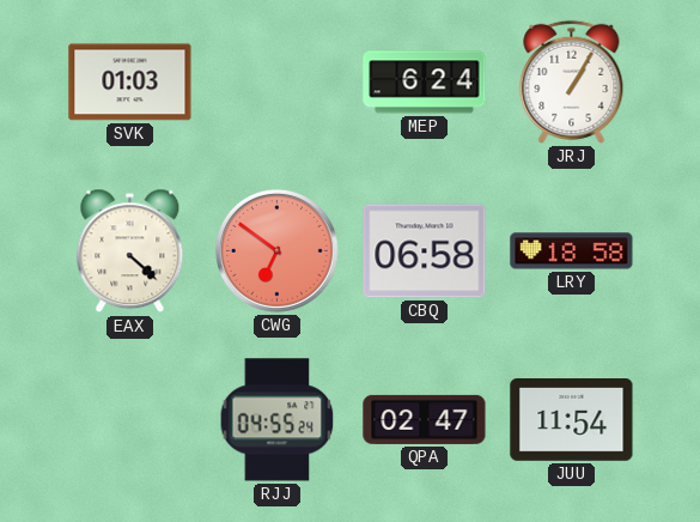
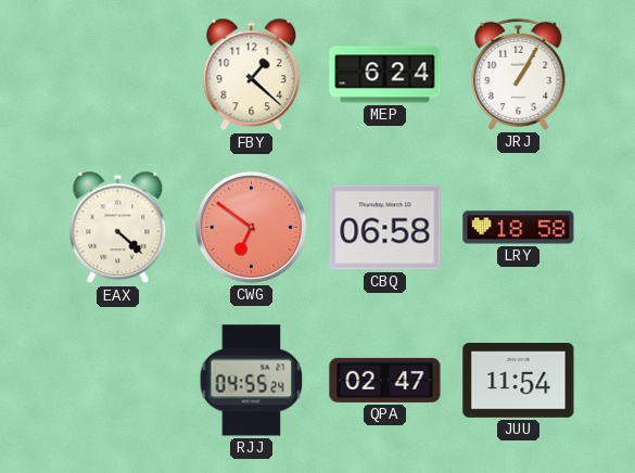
SVK: 01:03 -> none
FBY: none -> 1:22
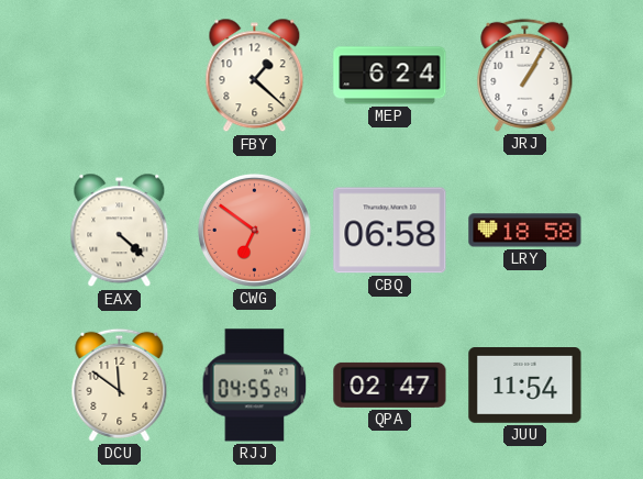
DCU: none -> 11:51
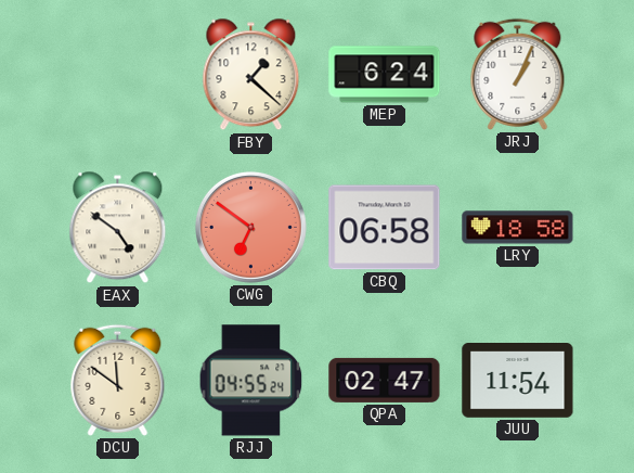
JRJ: 1:05 -> 1:04
EAX: 4:22 -> 4:51
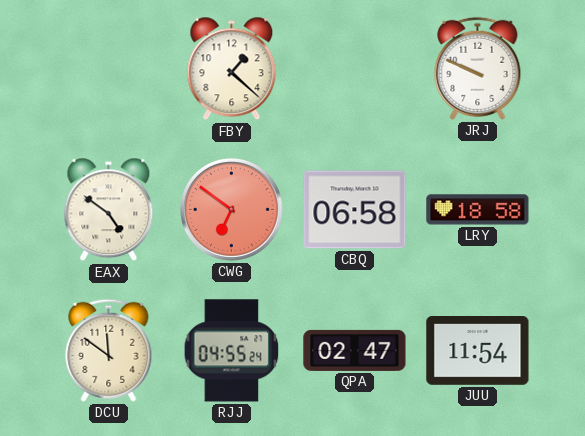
MEP: 6:24 -> none
JRJ: 1:04 -> 9:49
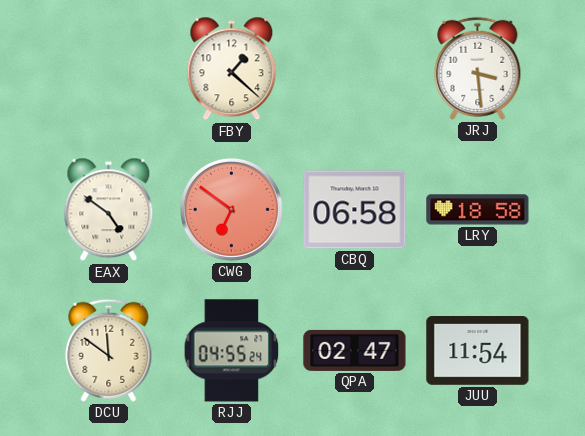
JRJ: 9:49 -> 3:29
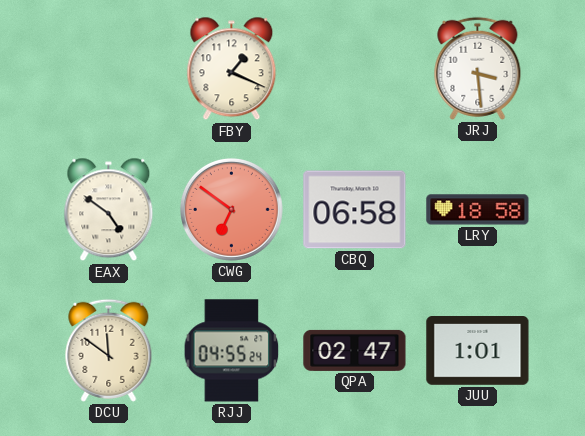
FBY: 1:22 -> 1:19
JUU: 11:54 -> 1:01
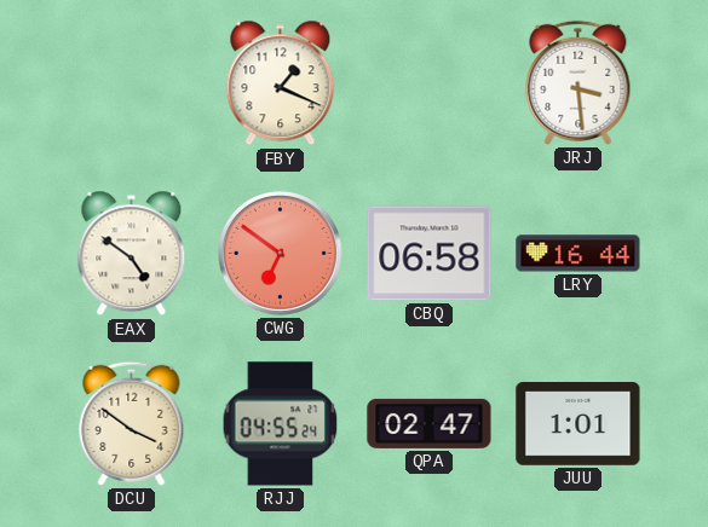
LRY: 18:58 -> 16:44
DCU: 11:51 -> 3:51
